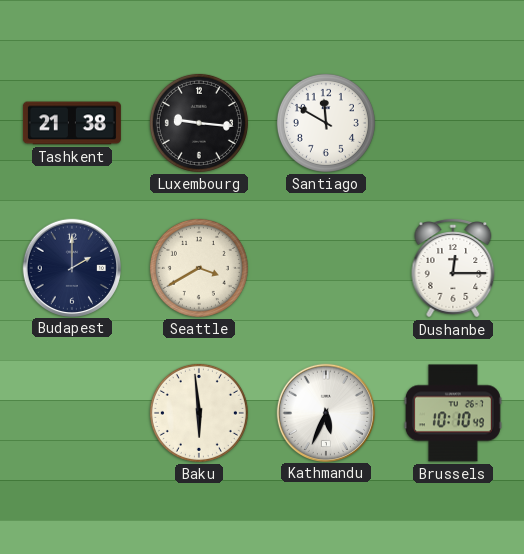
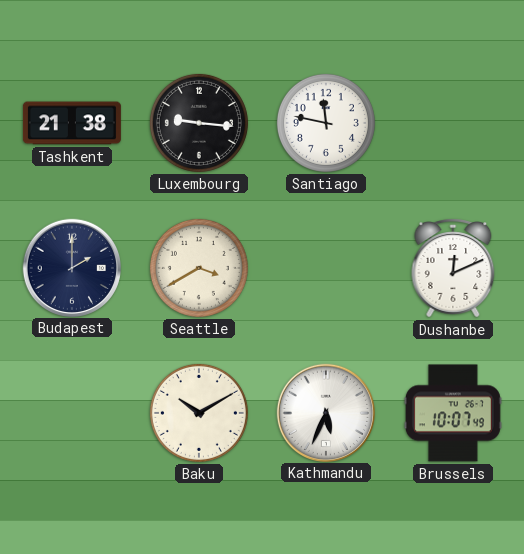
Santiago: 11:50 -> 11:47
Dushanbe: 12:15 -> 12:11
Baku: 5:59 -> 10:10
Brussels: 10:10 -> 10:07
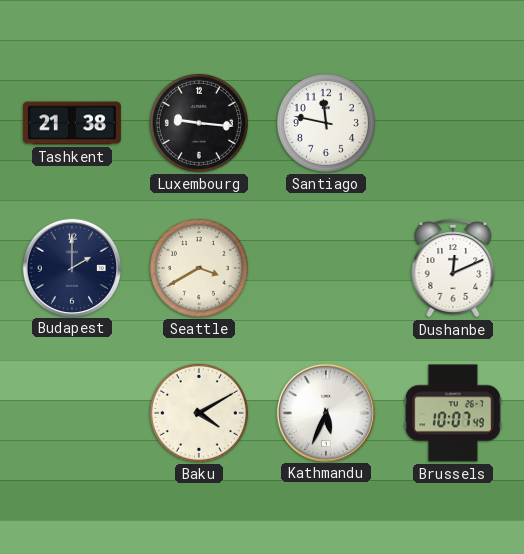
Baku: 10:10 -> 4:10
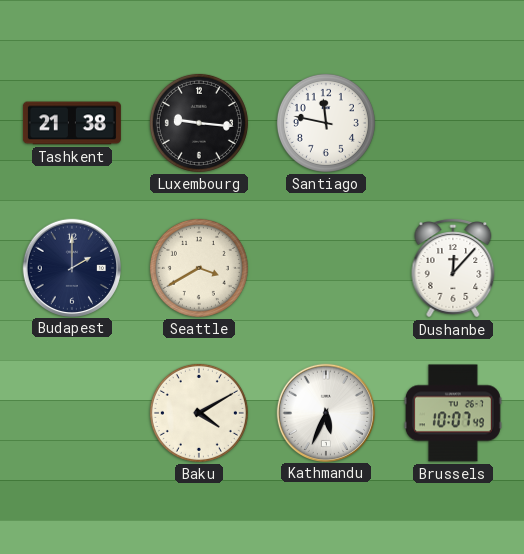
Dushanbe: 12:11 -> 12:07
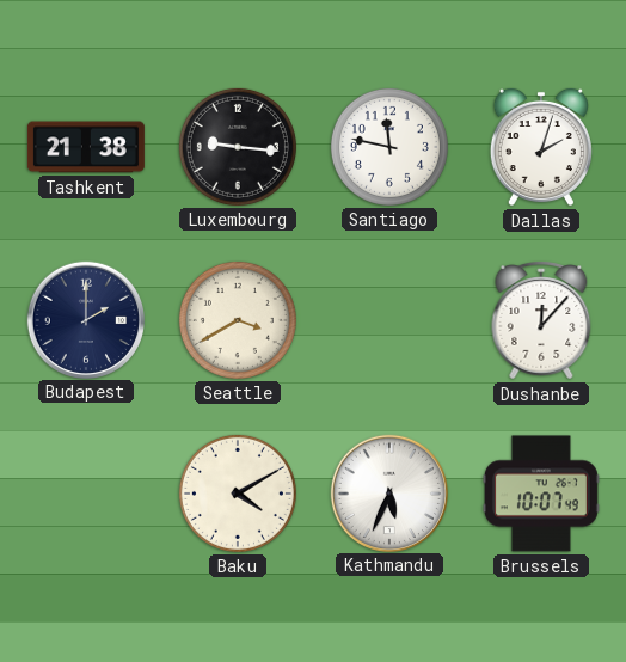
Dallas: none -> 2:03
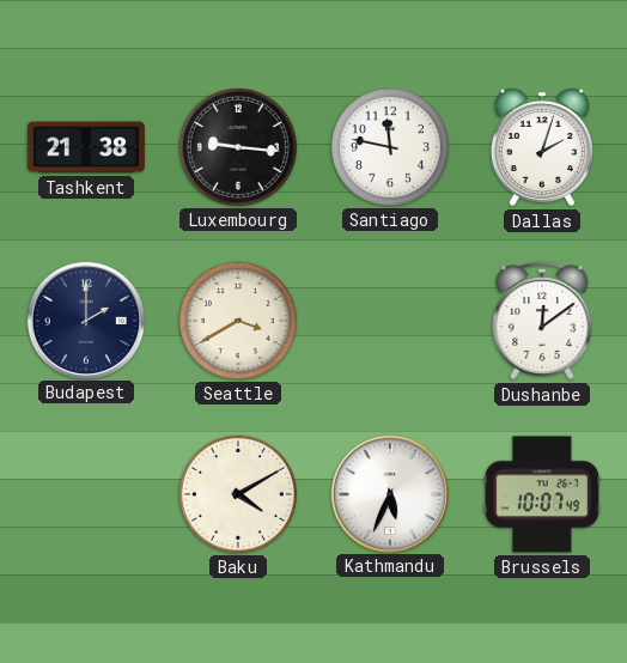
Dushanbe: 12:07 -> 12:09
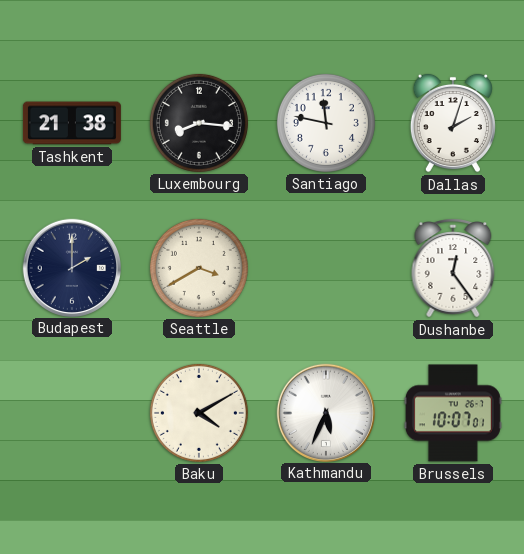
Luxembourg: 9:16 -> 8:16
Dushanbe: 12:09 -> 12:24
Brussels: 10:07:49 -> 10:07:01
